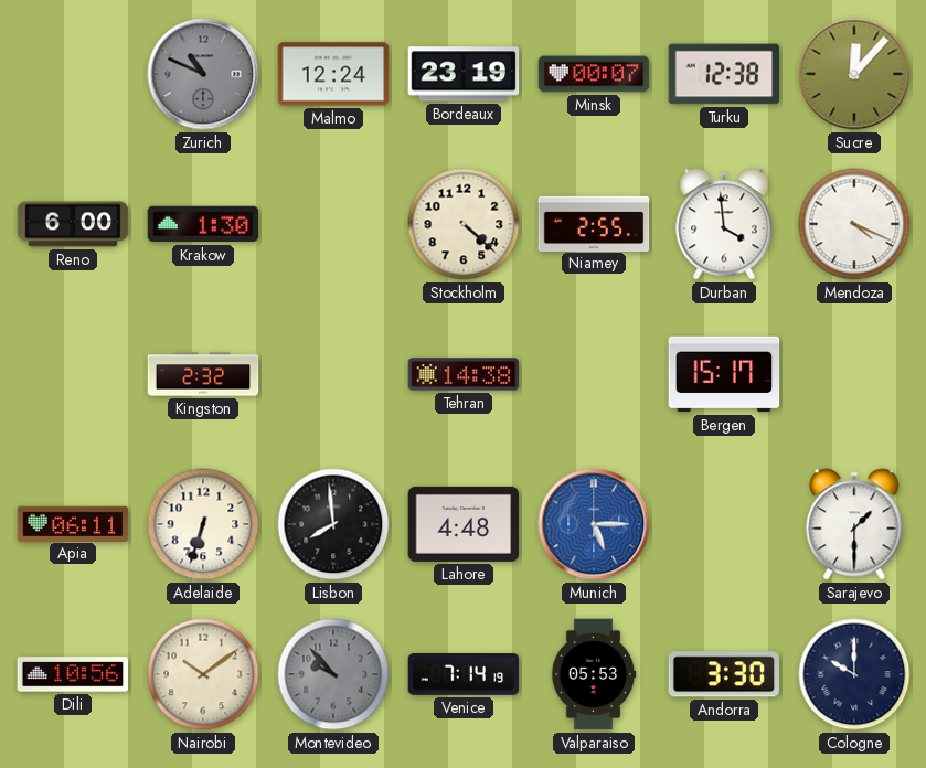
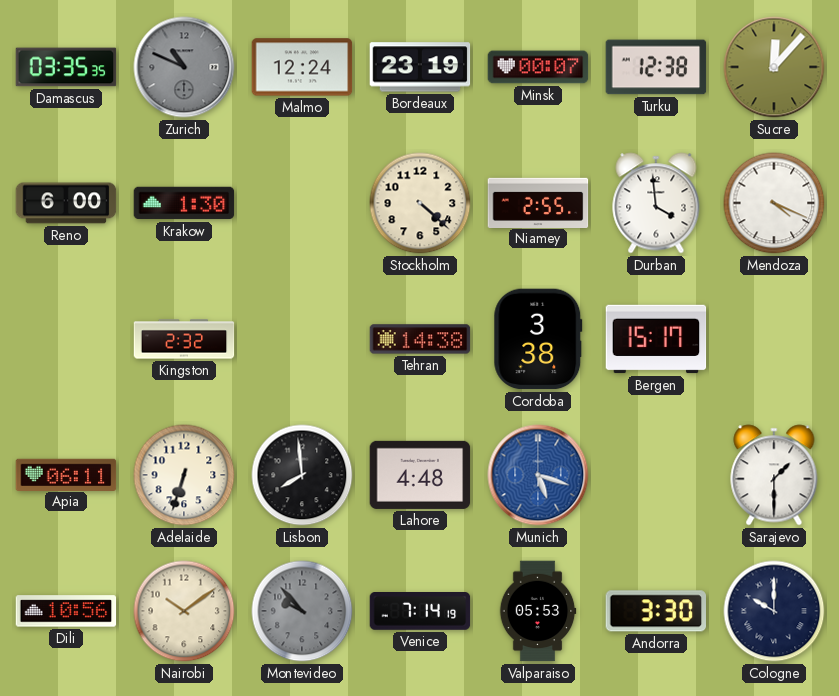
Damascus: none -> 03:35
Cordoba: none -> 3:38
Munich: 5:15 -> 5:18
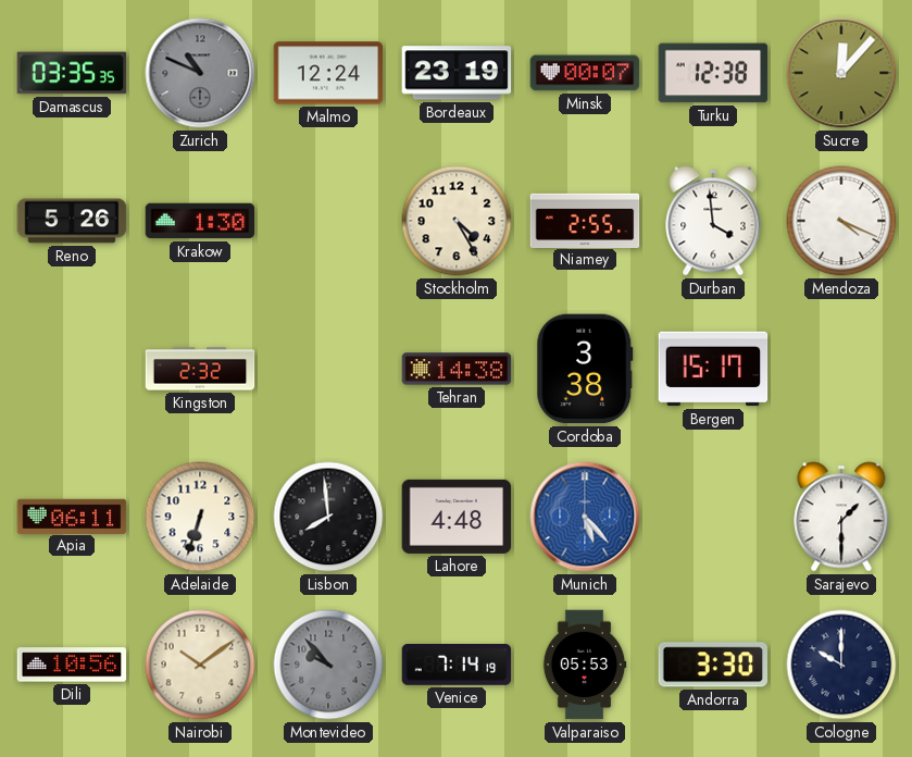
Reno: 6:00 -> 5:26
Stockholm: 4:22 -> 4:25
Munich: 5:18 -> 5:23
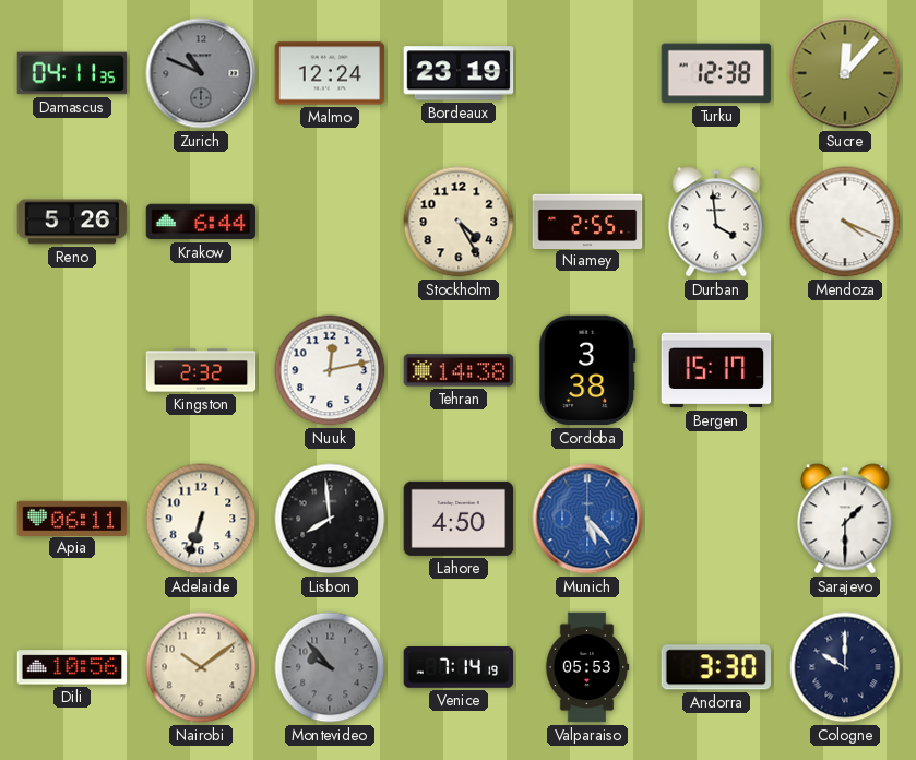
Damascus: 03:35 -> 04:11
Minsk: 00:07 -> none
Krakow: 1:30 -> 6:44
Nuuk: none -> 12:13
Lahore: 4:48 -> 4:50
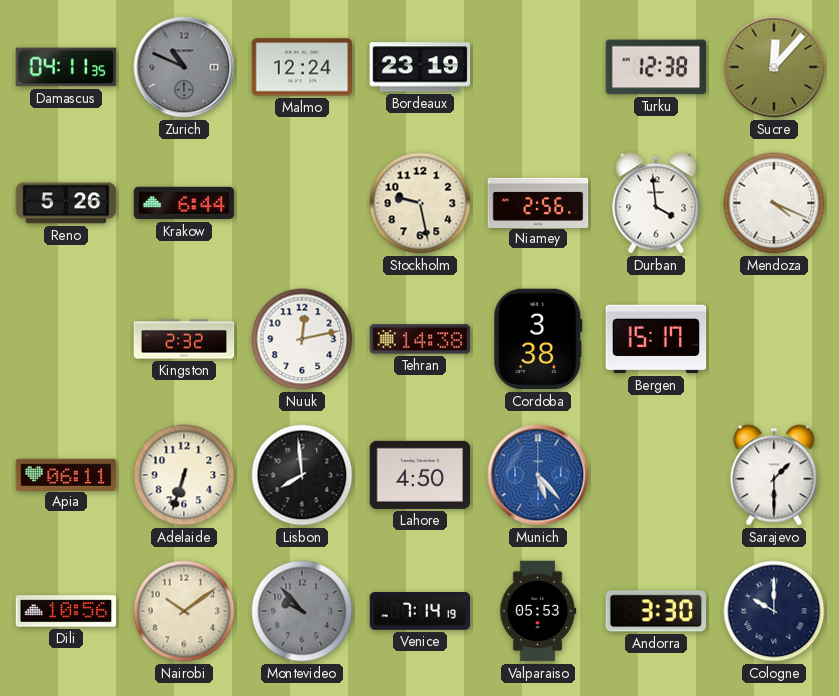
Stockholm: 4:25 -> 9:28
Niamey: 2:55 -> 2:56
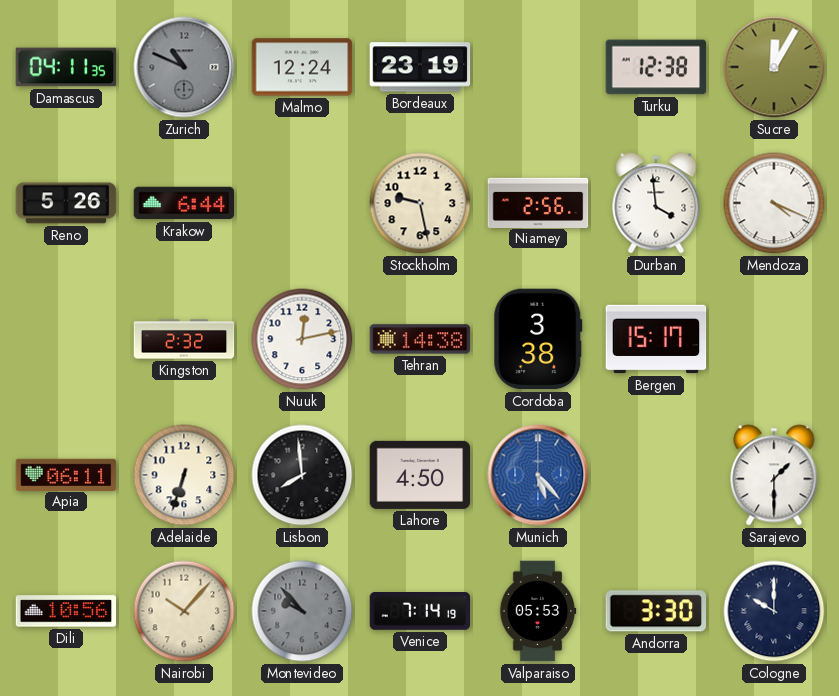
Sucre: 12:07 -> 12:05
Nairobi: 10:09 -> 10:07
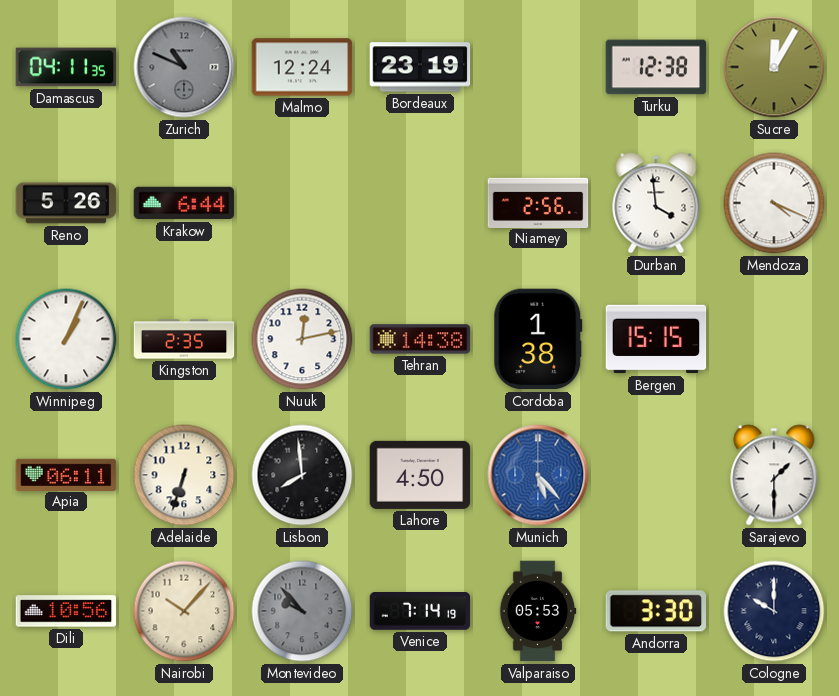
Stockholm: 9:28 -> none
Winnipeg: none -> 1:04
Kingston: 2:32 -> 2:35
Cordoba: 3:38 -> 1:38
Bergen: 15:17 -> 15:15
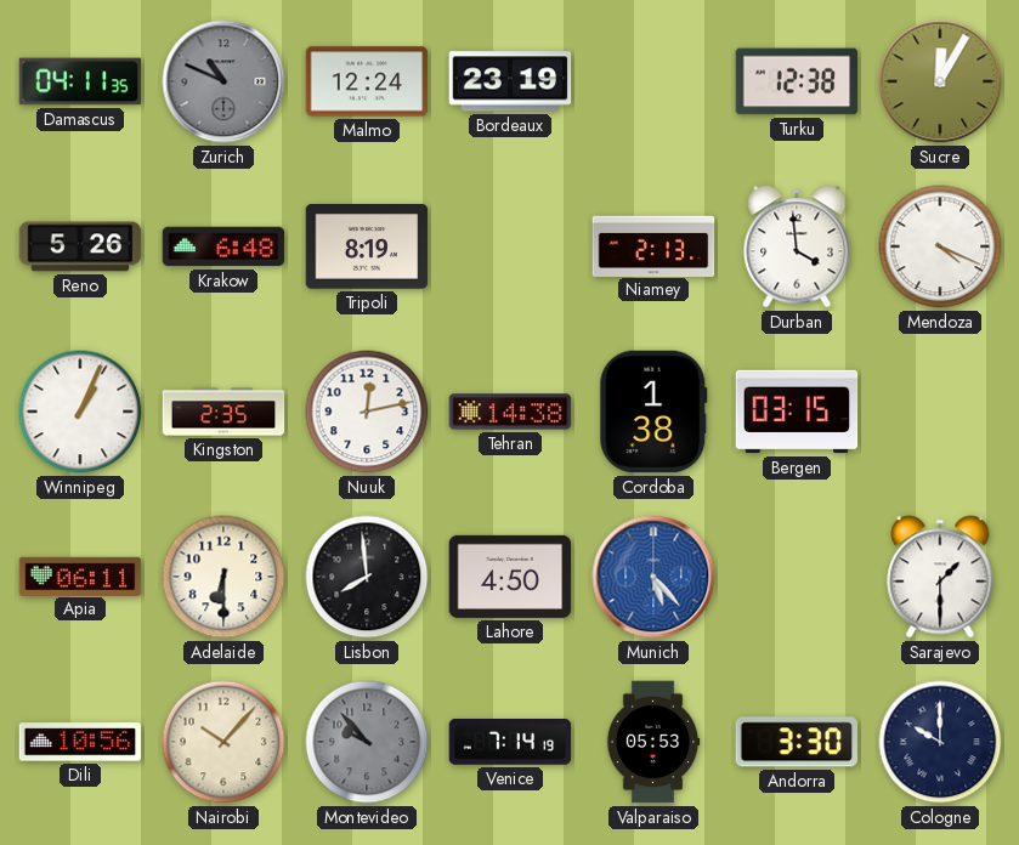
Krakow: 6:44 -> 6:48
Tripoli: none -> 8:19
Niamey: 2:56 -> 2:13
Bergen: 15:15 -> 03:15
Adelaide: 6:33 -> 6:30
